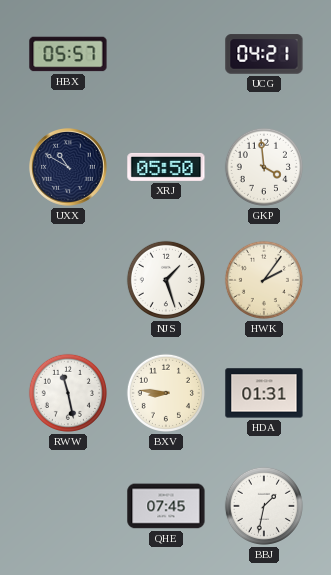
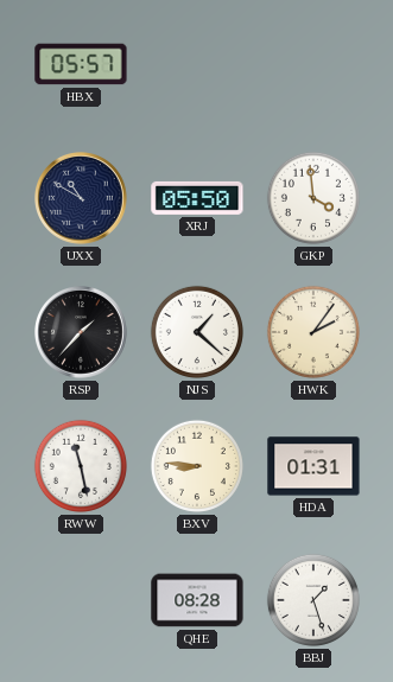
UCG: 04:21 -> none
RSP: none -> 1:37
NJS: 1:27 -> 1:22
QHE: 07:45 -> 08:28
BBJ: 1:32 -> 1:27
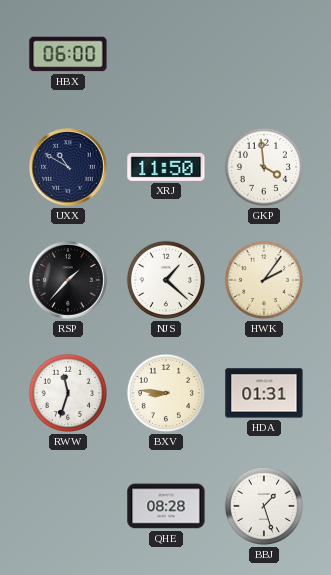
HBX: 05:57 -> 06:00
XRJ: 05:50 -> 11:50
RWW: 11:28 -> 11:33
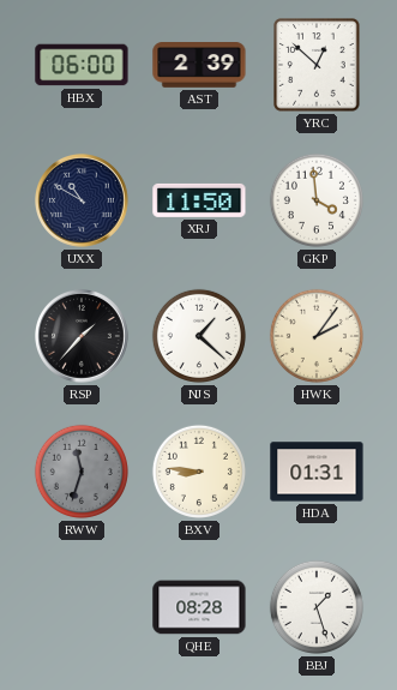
AST: none -> 2:39
YRC: none -> 12:52
RWW dial: white -> grey
